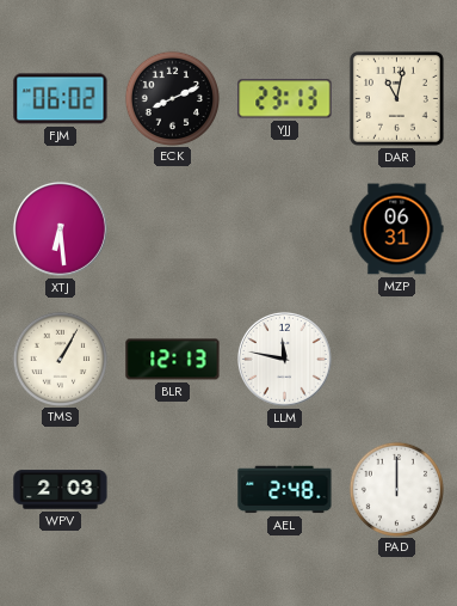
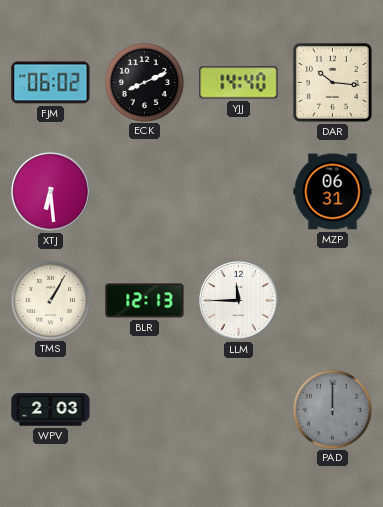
YJJ: 23:13 -> 14:40
DAR: 11:02 -> 10:16
LLM: 11:47 -> 11:45
AEL: 2:48 -> none
PAD dial: white -> grey
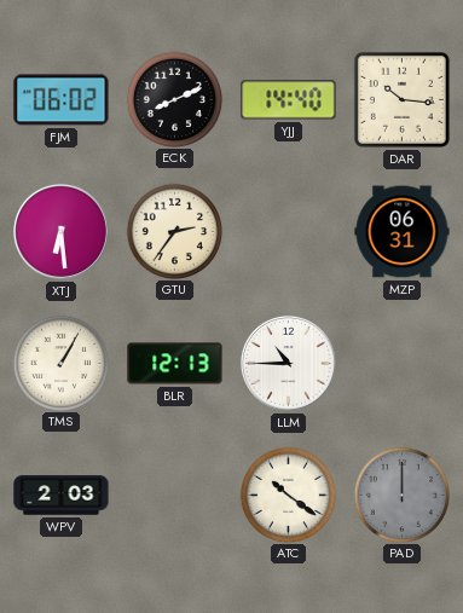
GTU: none -> 2:36
LLM: 11:45 -> 10:45
ATC: none -> 10:21
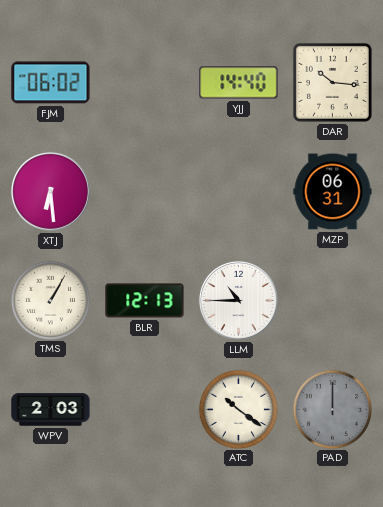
ECK: 8:11 -> none
GTU: 2:36 -> none
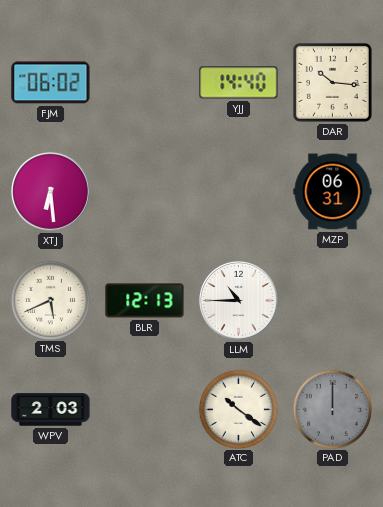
TMS: 1:05 -> 5:41
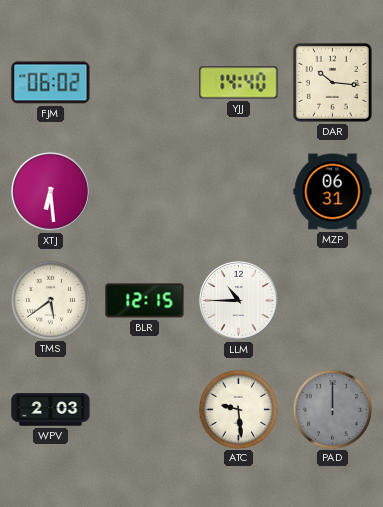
TMS: 5:41 -> 5:39
BLR: 12:13 -> 12:15
ATC: 10:21 -> 9:29
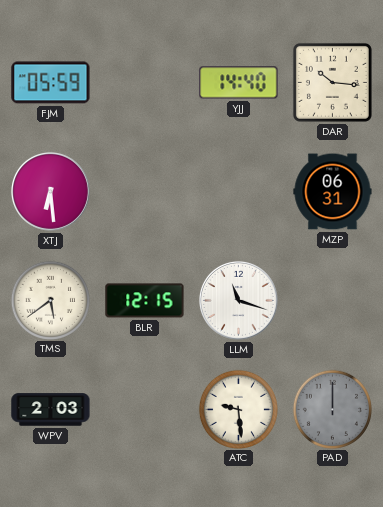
FJM: 06:02 -> 05:59
LLM: 10:45 -> 11:18
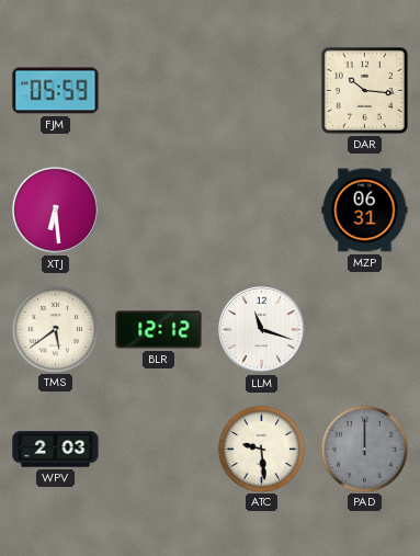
YJJ: 14:40 -> none
BLR: 12:15 -> 12:12
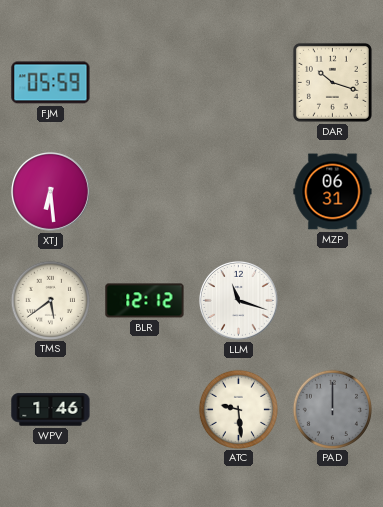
DAR: 10:16 -> 10:18
WPV: 2:03 -> 1:46
